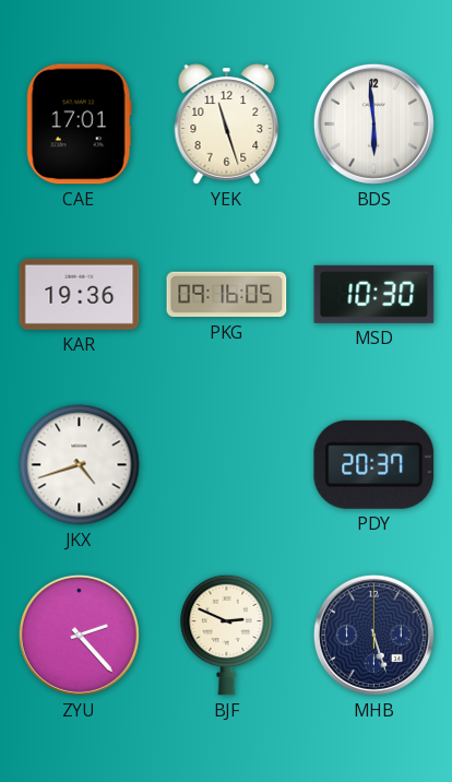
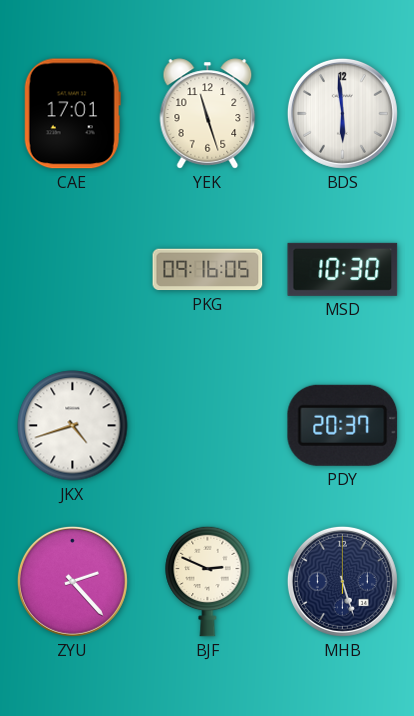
KAR: 19:36 -> none
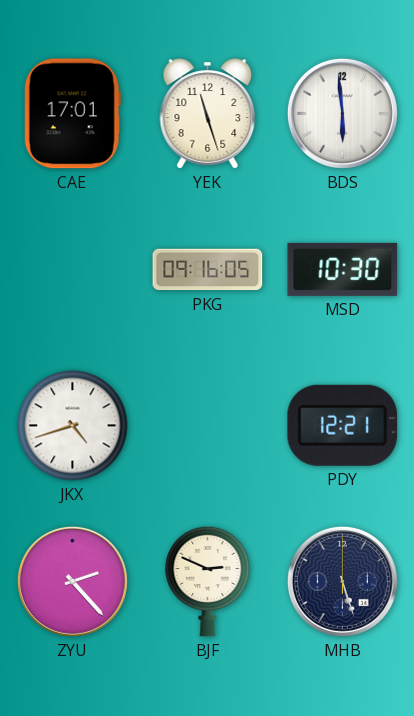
PDY: 20:37 -> 12:21
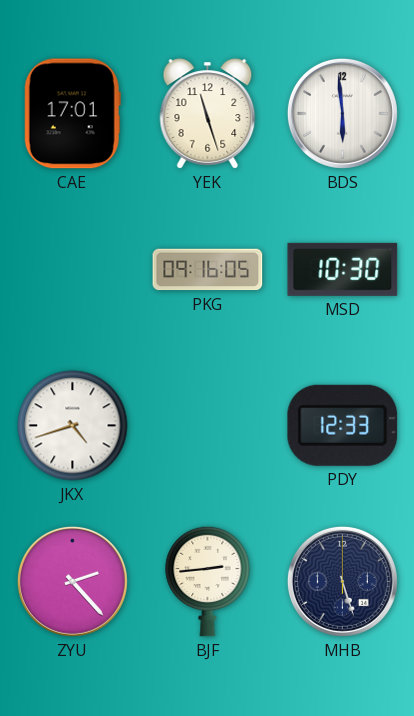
PDY: 12:21 -> 12:33
BJF: 2:49 -> 2:44
